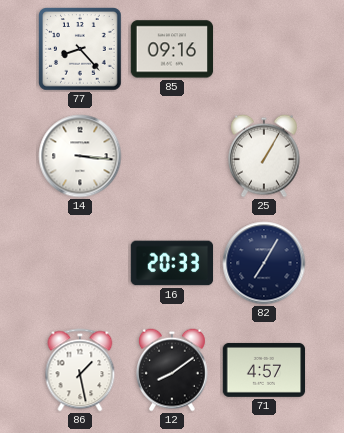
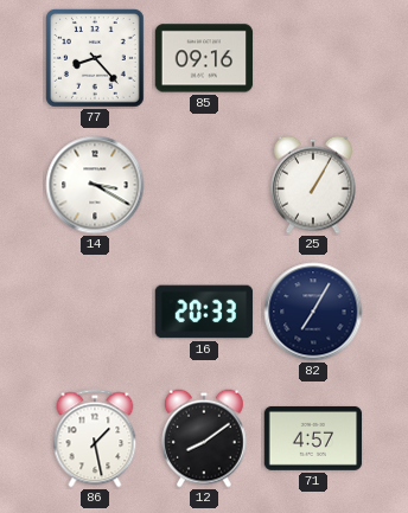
14: 3:16 -> 3:20
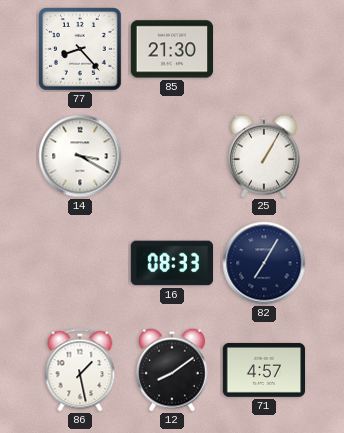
85: 09:16 -> 21:30
16: 20:33 -> 08:33
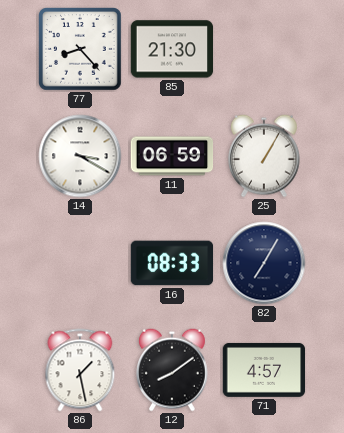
11: none -> 06:59
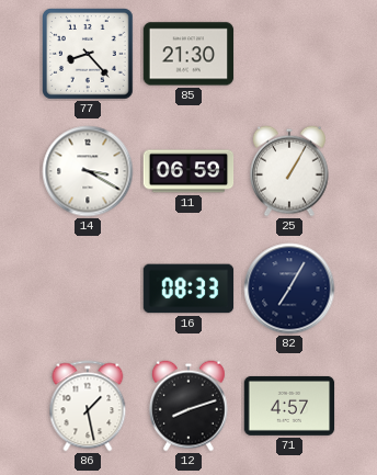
12: 8:09 -> 8:12
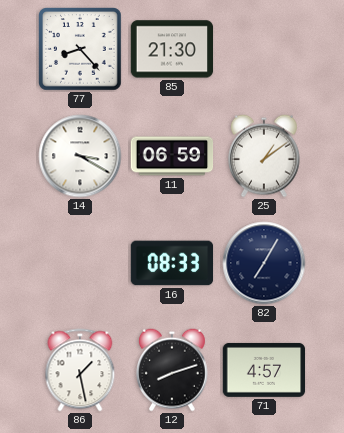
25: 1:05 -> 1:09
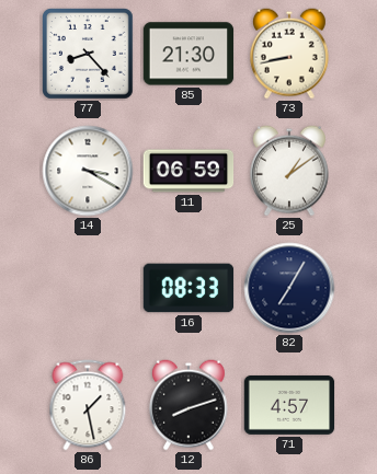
73: none -> 8:43
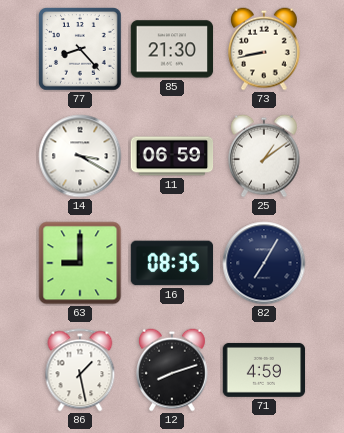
63: none -> 9:00
16: 08:33 -> 08:35
71: 4:57 -> 4:59
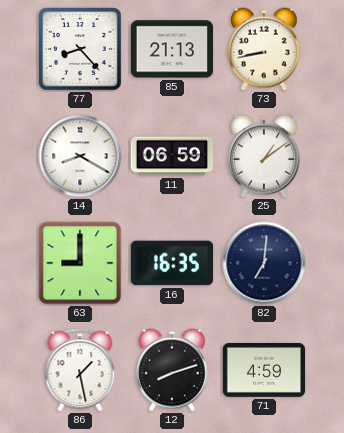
85: 21:30 -> 21:13
14: 3:20 -> 8:20
16: 08:35 -> 16:35
82: 7:05 -> 7:01
